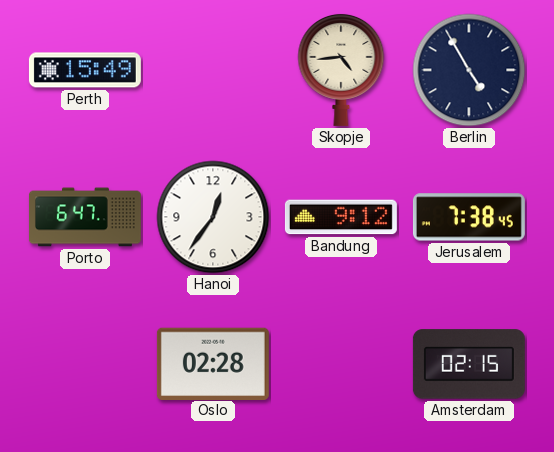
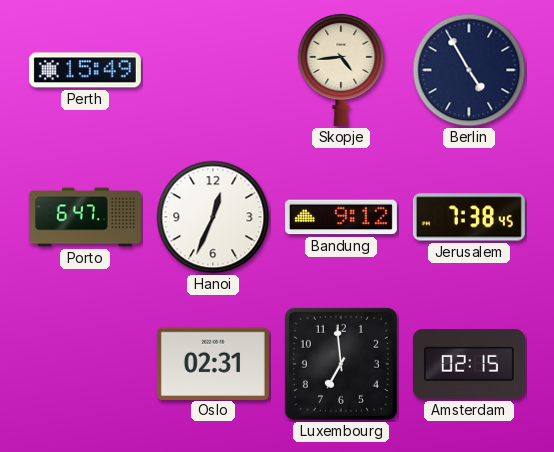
Hanoi: 12:36 -> 12:34
Oslo: 02:28 -> 02:31
Luxembourg: none -> 6:59
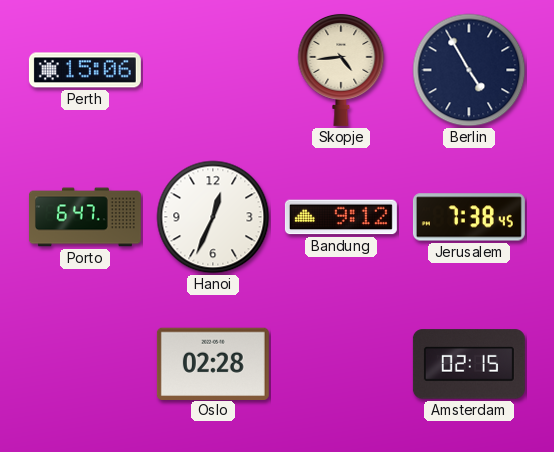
Perth: 15:49 -> 15:06
Oslo: 02:31 -> 02:28
Luxembourg: 6:59 -> none
